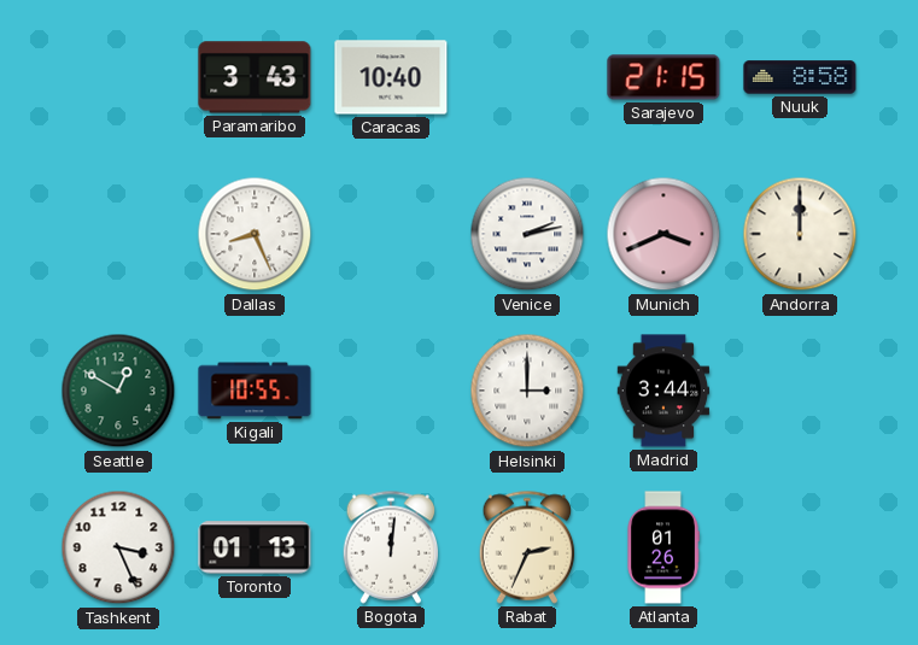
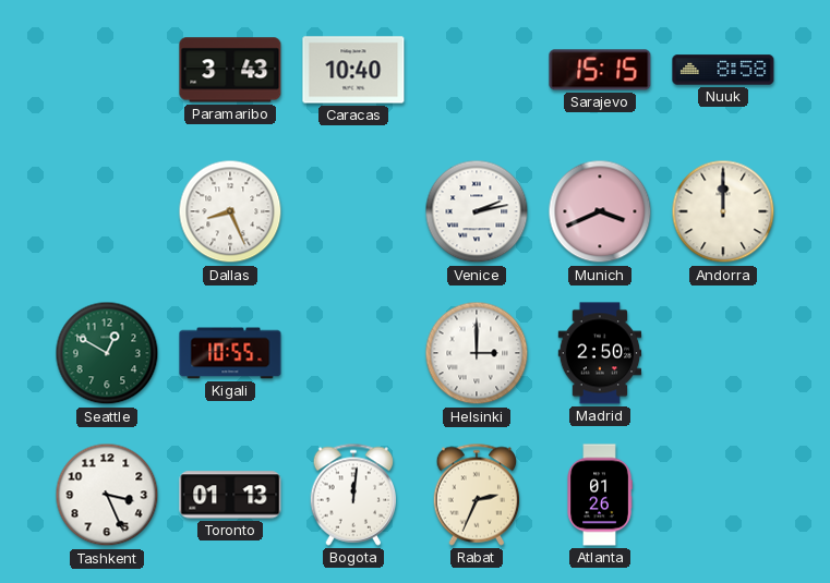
Sarajevo: 21:15 -> 15:15
Madrid: 3:44 -> 2:50
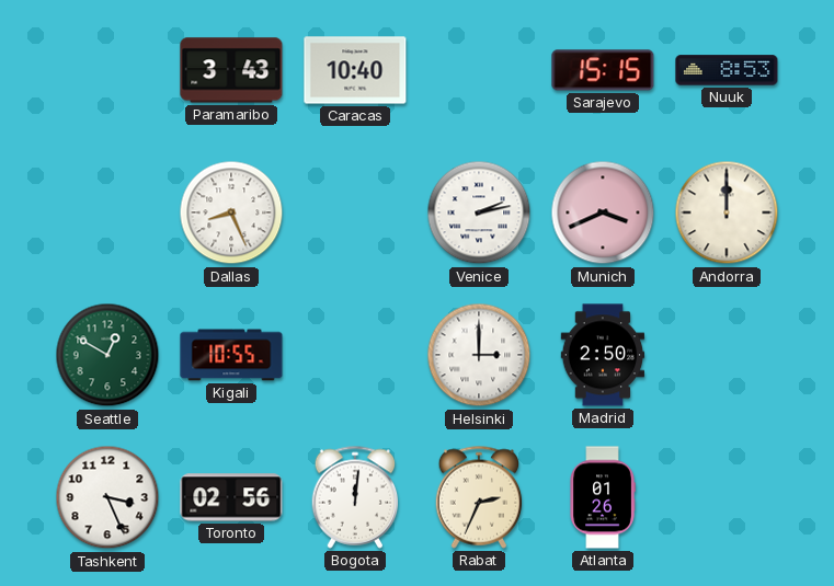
Nuuk: 8:58 -> 8:53
Toronto: 01:13 -> 02:56
